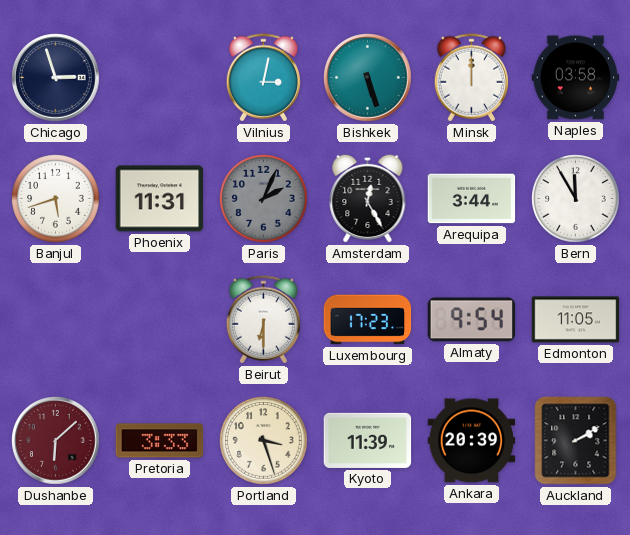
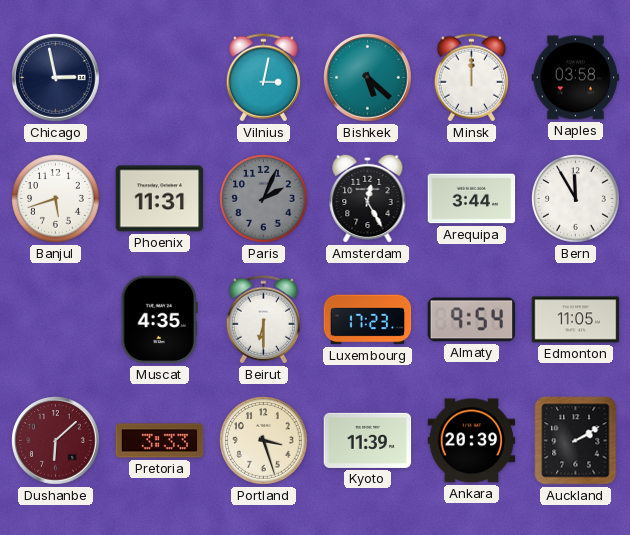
Chicago: 2:57 -> 2:58
Bishkek: 5:27 -> 5:22
Muscat: none -> 4:35
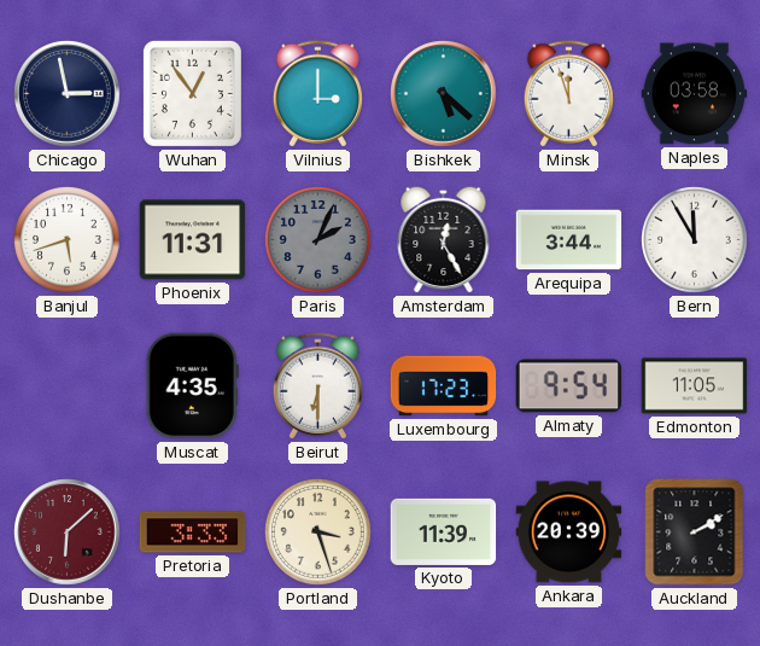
Wuhan: none -> 12:54
Vilnius: 3:02 -> 3:00
Minsk: 12:00 -> 11:57
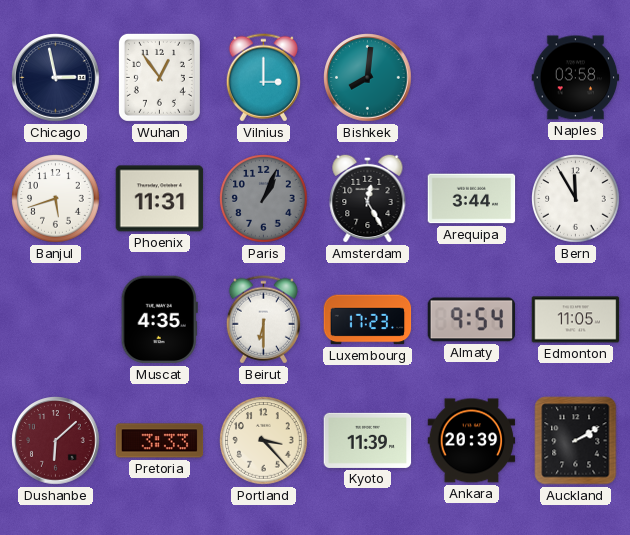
Bishkek: 5:22 -> 8:01
Minsk: 11:57 -> none
Paris: 2:04 -> 1:04
Portland: 3:27 -> 3:23
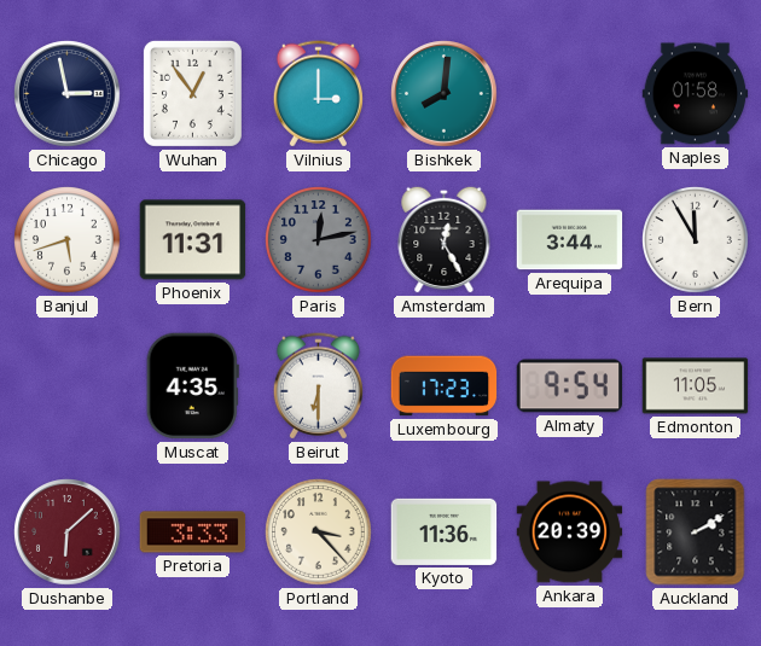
Naples: 03:58 -> 01:58
Paris: 1:04 -> 12:13
Kyoto: 11:39 -> 11:36
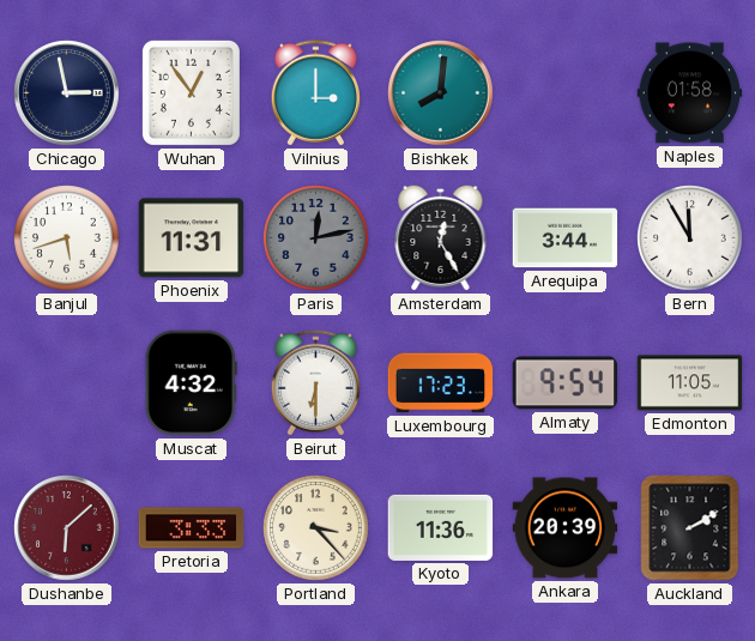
Muscat: 4:35 -> 4:32
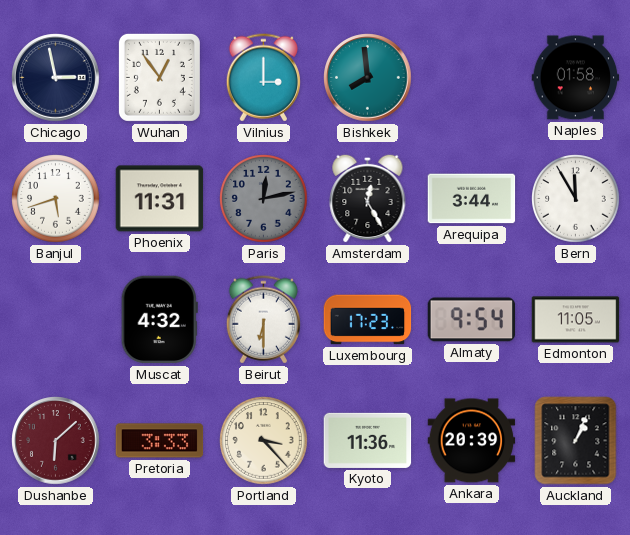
Bishkek: 8:01 -> 7:59
Auckland: 2:10 -> 1:04
